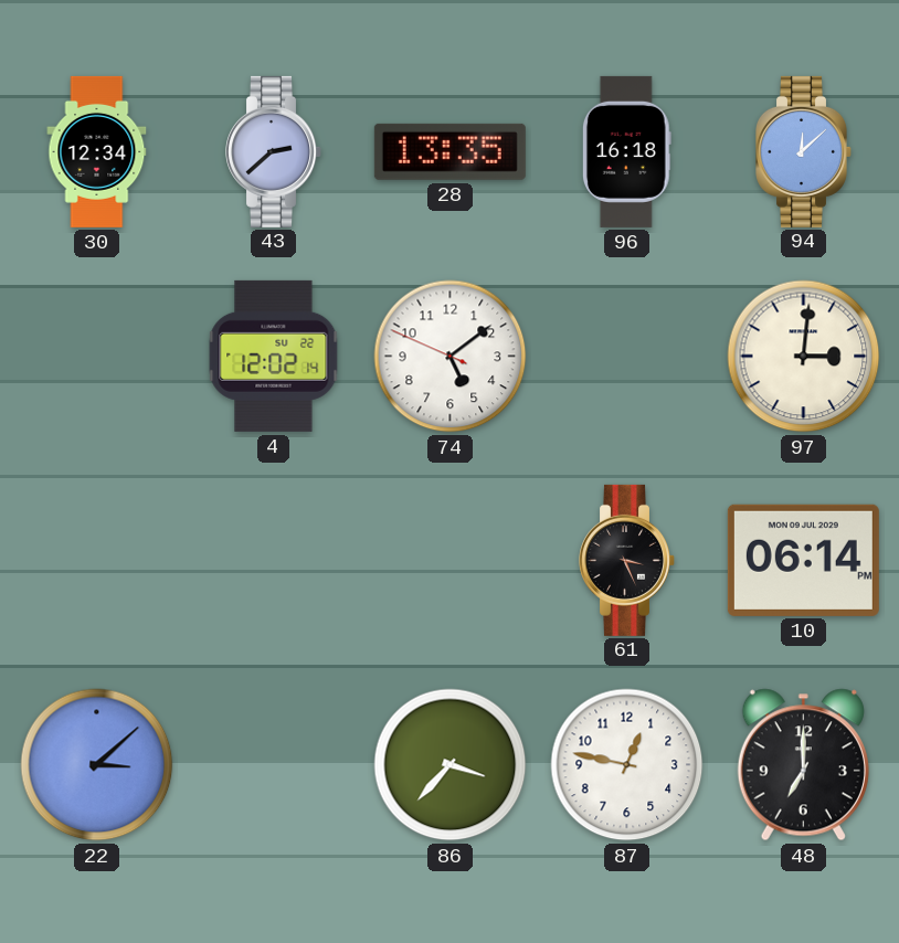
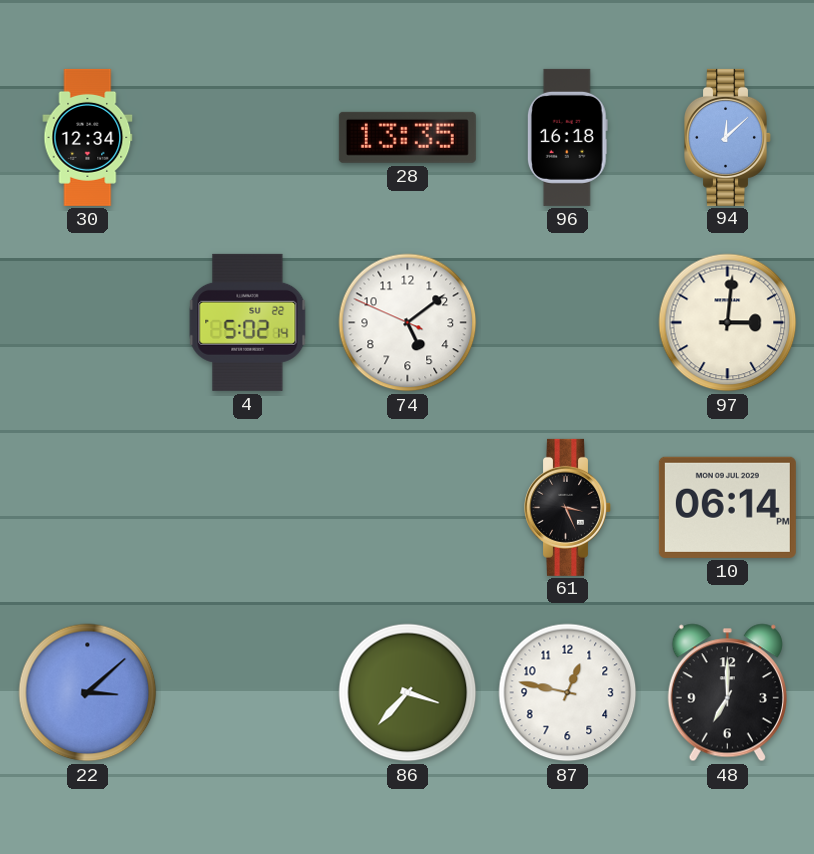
43: 2:38 -> none
4: 12:02 -> 5:02
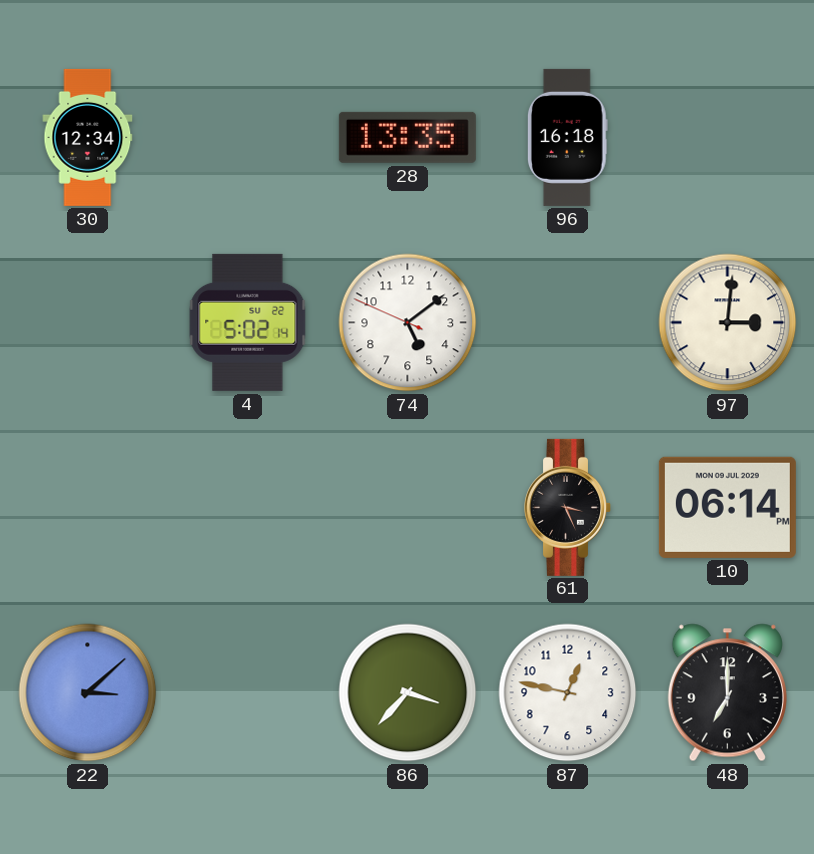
94: 12:08 -> none
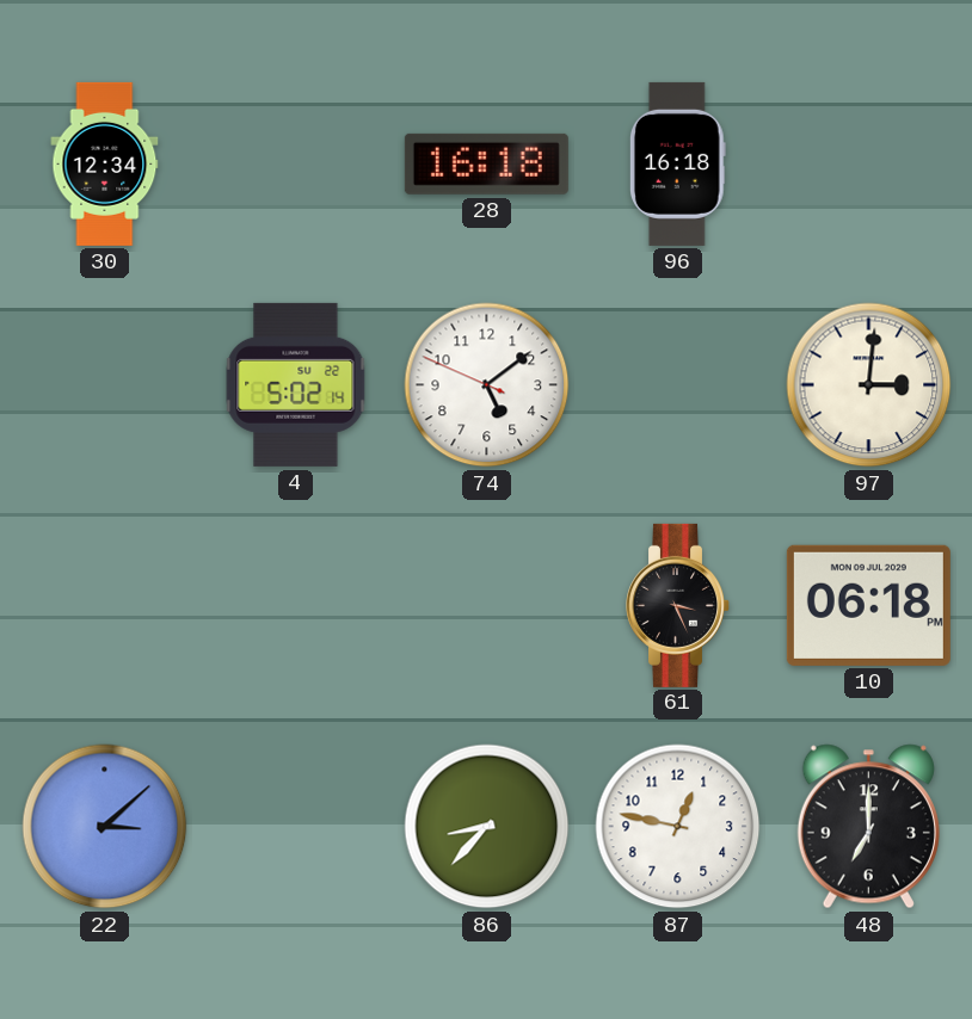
28: 13:35 -> 16:18
10: 06:14 -> 06:18
86: 3:37 -> 8:37
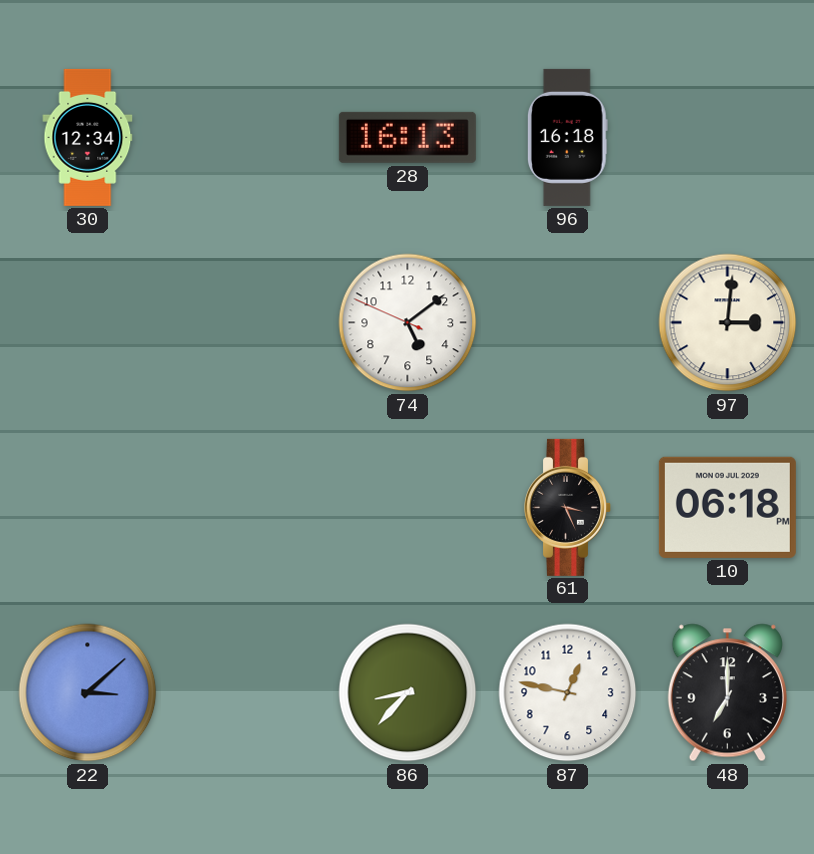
28: 16:18 -> 16:13
4: 5:02 -> none
